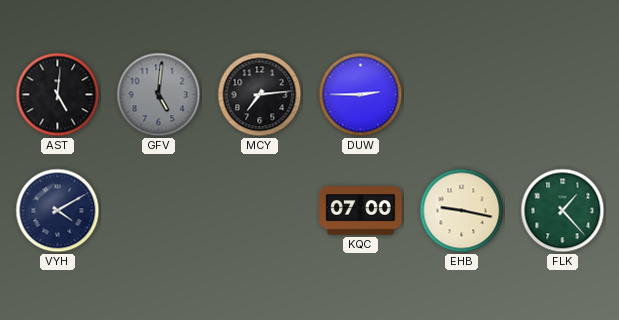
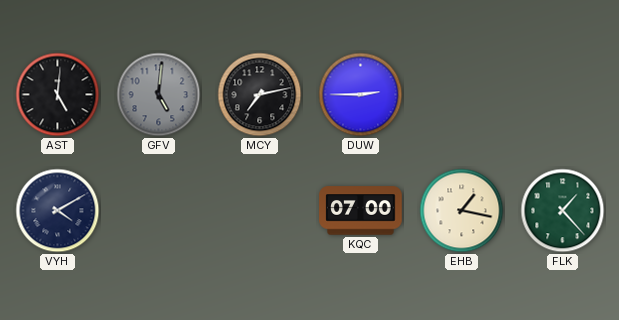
MCY: 7:14 -> 7:13
EHB: 9:17 -> 1:17
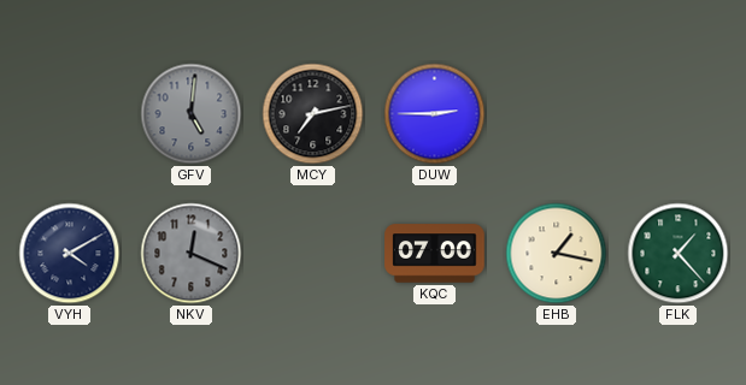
AST: 5:01 -> none
NKV: none -> 12:19
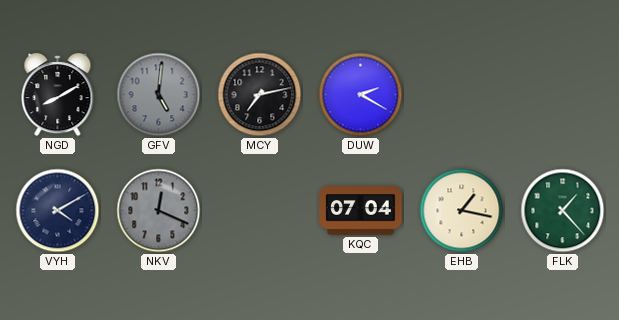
NGD: none -> 8:10
DUW: 2:45 -> 2:20
KQC: 07:00 -> 07:04
